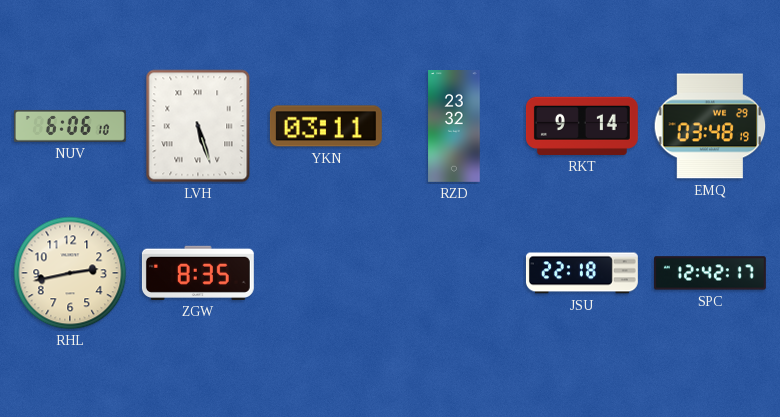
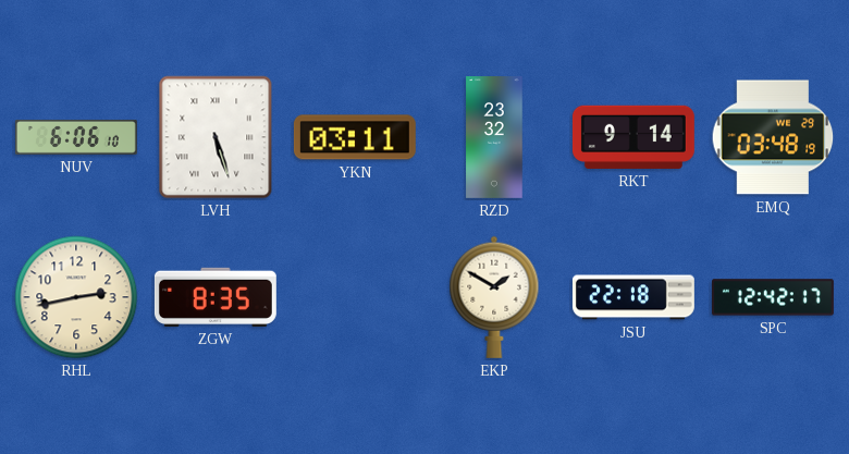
EKP: none -> 1:50
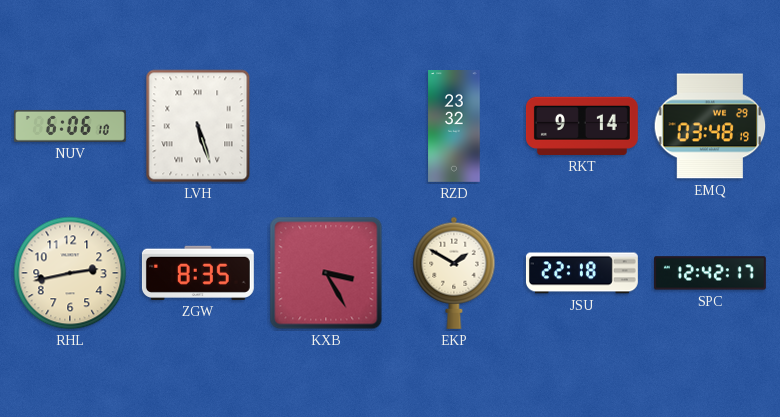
YKN: 03:11 -> none
KXB: none -> 3:25
